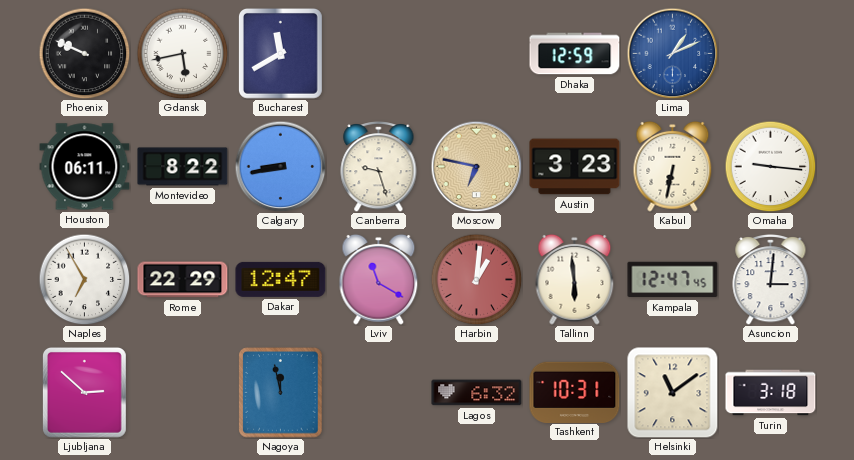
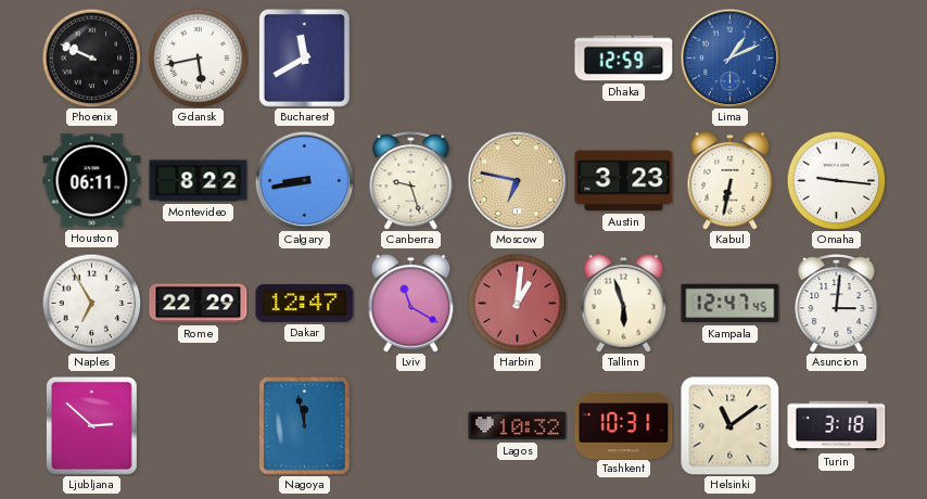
Tallinn: 5:59 -> 5:57
Lagos: 6:32 -> 10:32
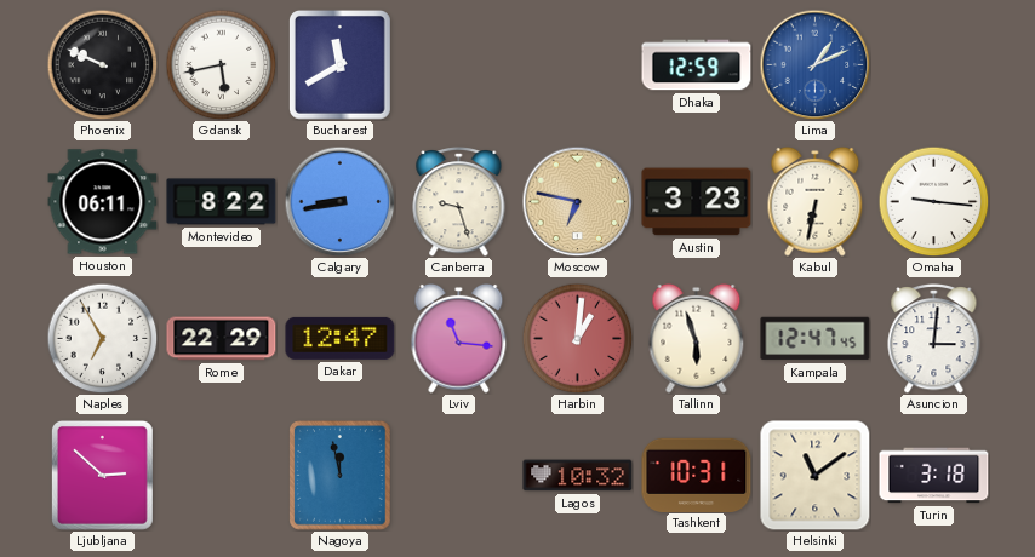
Lviv: 11:20 -> 11:16
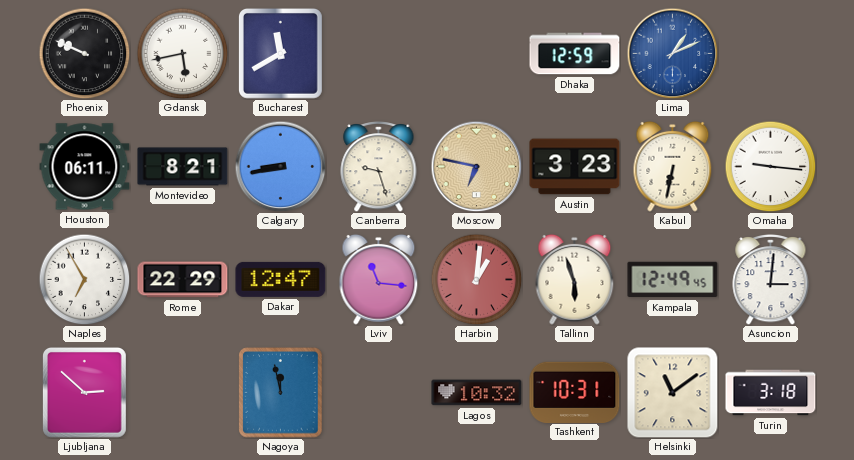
Montevideo: 8:22 -> 8:21
Kampala: 12:47 -> 12:49
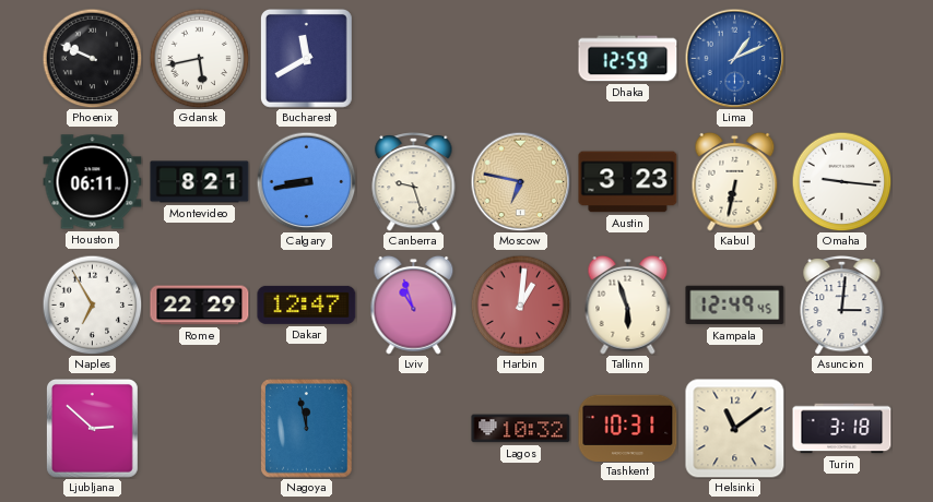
Lviv: 11:16 -> 10:57
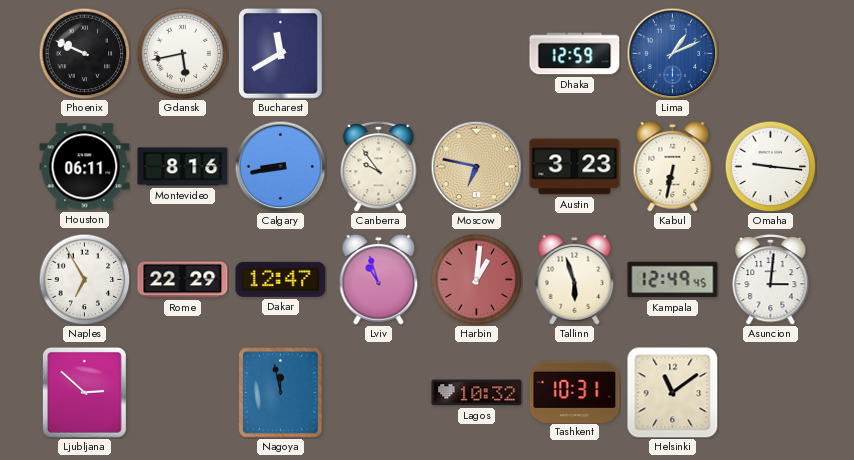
Montevideo: 8:21 -> 8:16
Canberra: 9:27 -> 9:54
Turin: 3:18 -> none
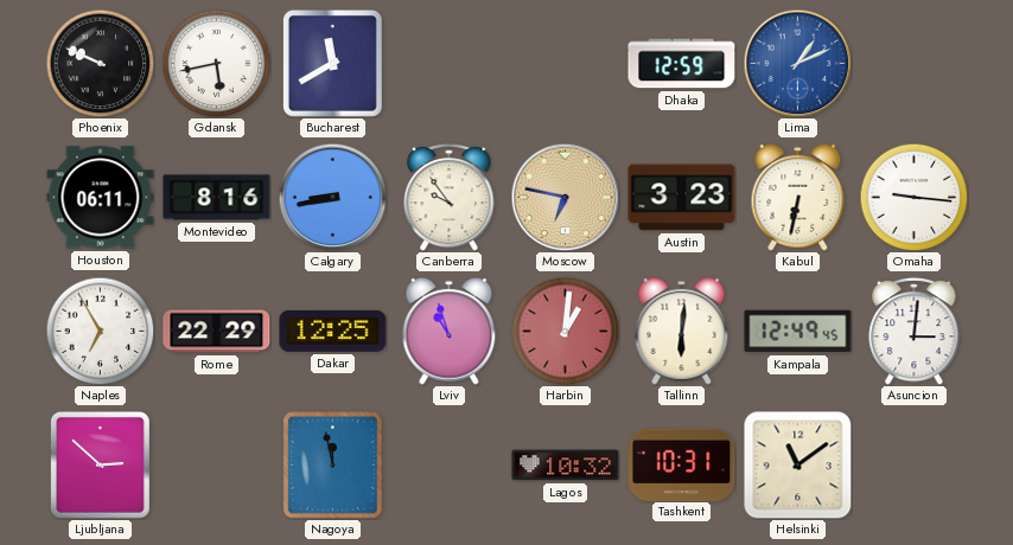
Dakar: 12:47 -> 12:25
Tallinn: 5:57 -> 6:01
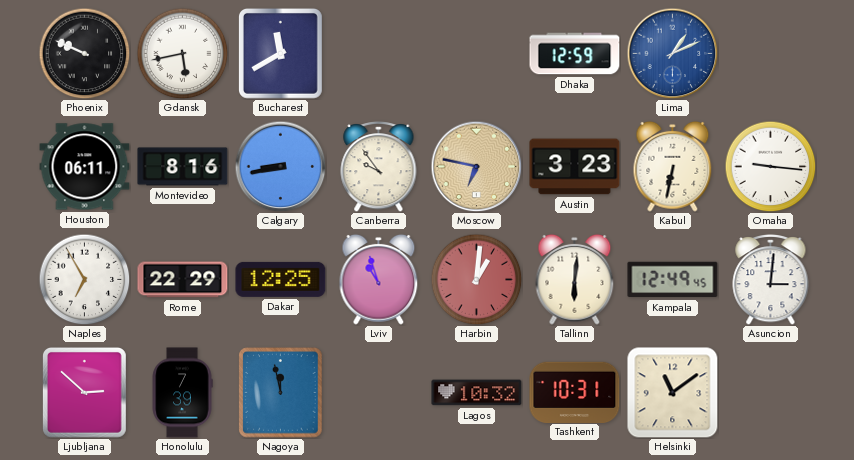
Honolulu: none -> 7:39
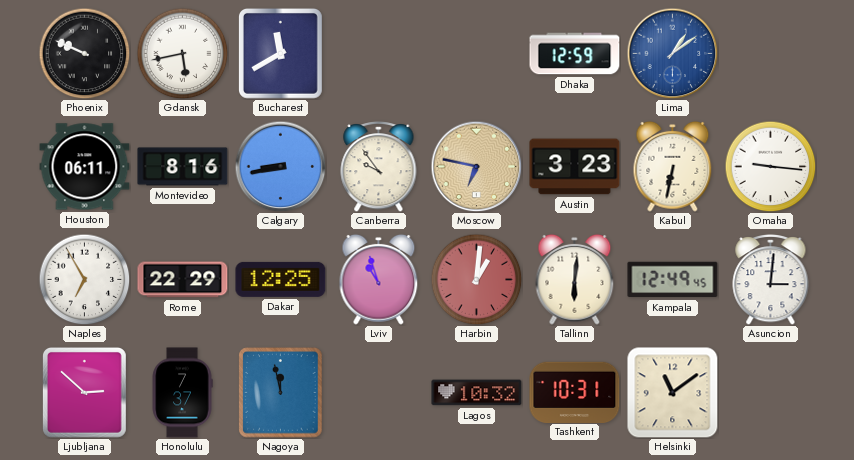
Lima: 1:11 -> 1:09
Honolulu: 7:39 -> 7:37
